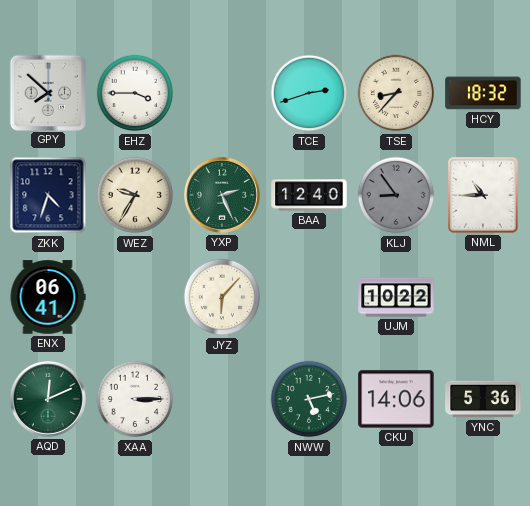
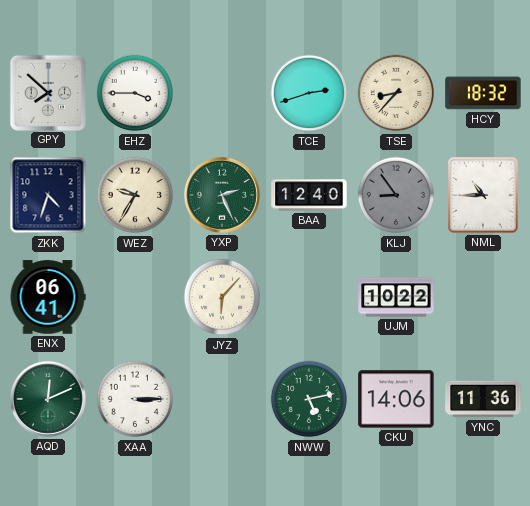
YNC: 5:36 -> 11:36
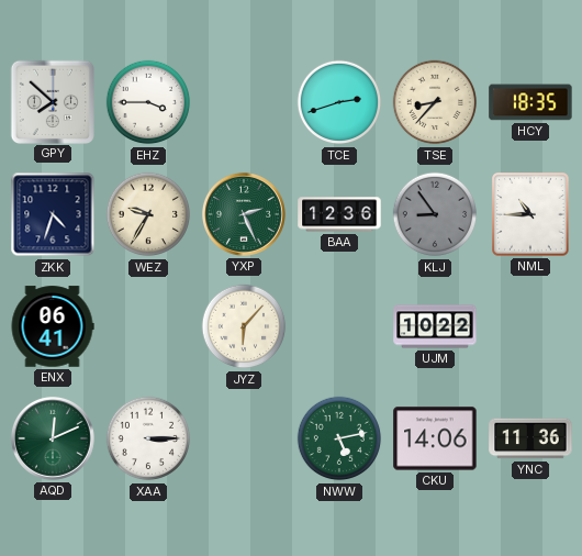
HCY: 18:32 -> 18:35
BAA: 12:40 -> 12:36
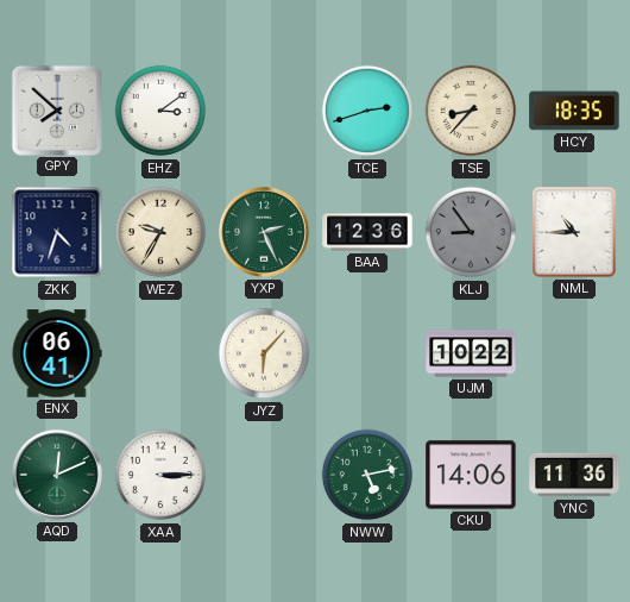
EHZ: 3:45 -> 3:09
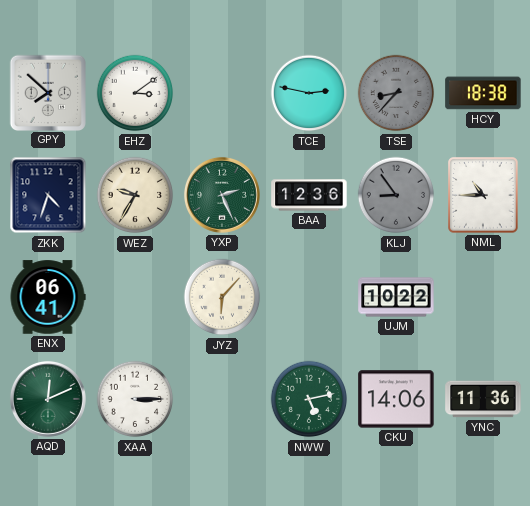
TCE: 2:42 -> 2:47
TSE dial: cream -> grey
HCY: 18:35 -> 18:38
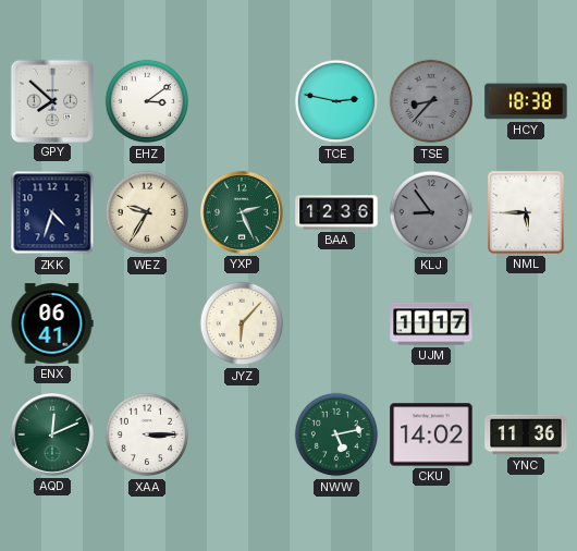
NML: 10:45 -> 5:45
UJM: 10:22 -> 11:17
CKU: 14:06 -> 14:02
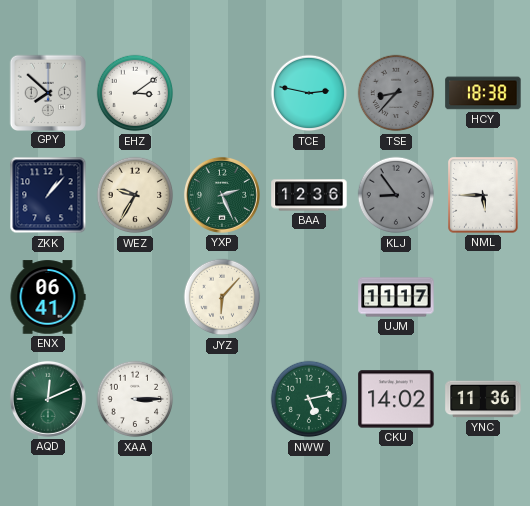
ZKK: 4:33 -> 1:07
